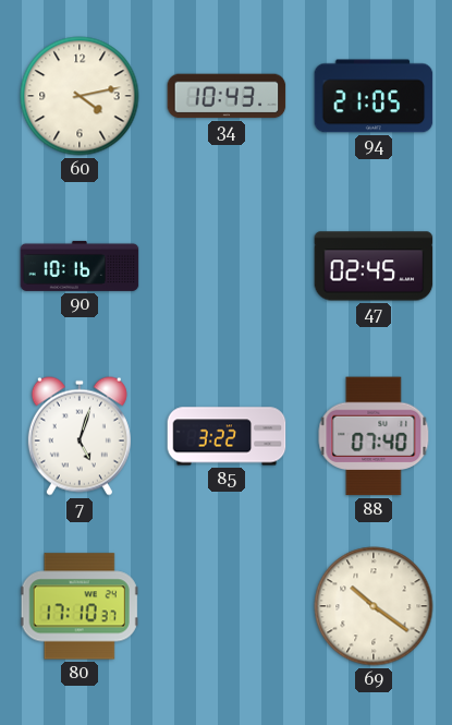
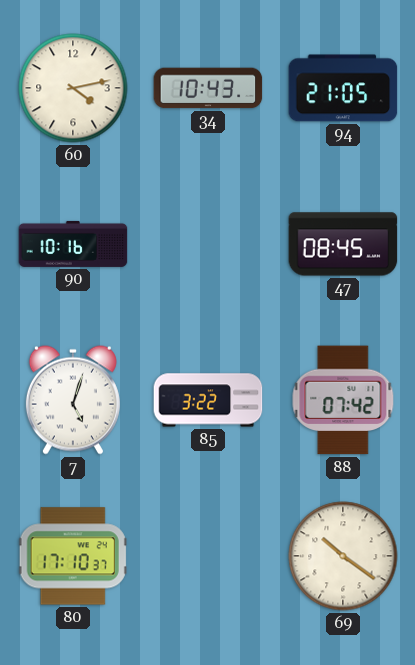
47: 02:45 -> 08:45
88: 07:40 -> 07:42
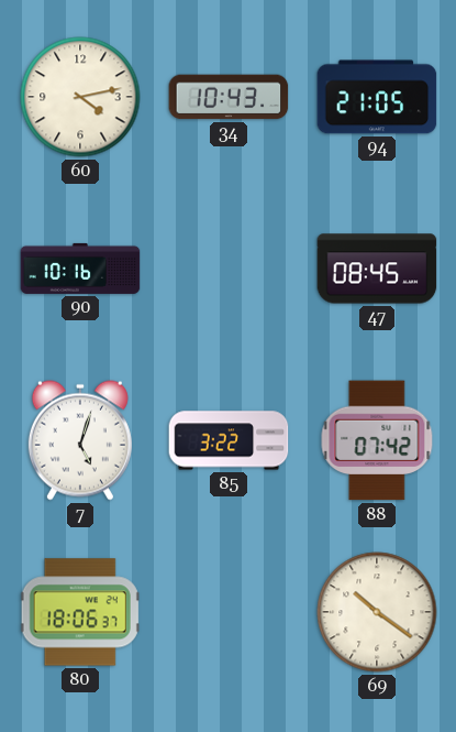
80: 17:10 -> 18:06
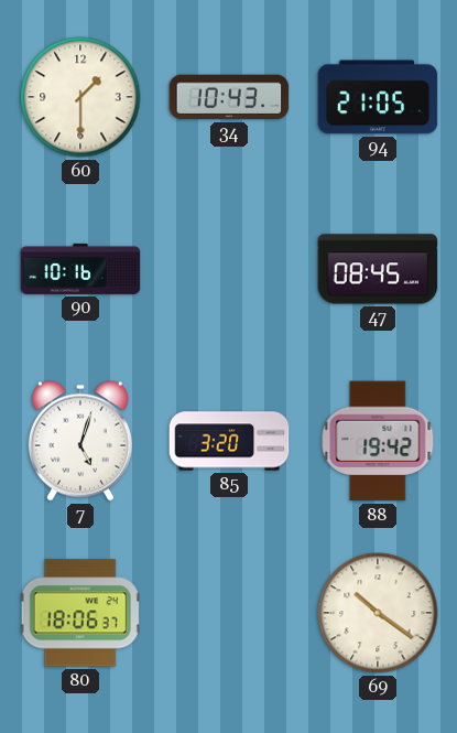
60: 4:13 -> 1:30
85: 3:22 -> 3:20
88: 07:42 -> 19:42
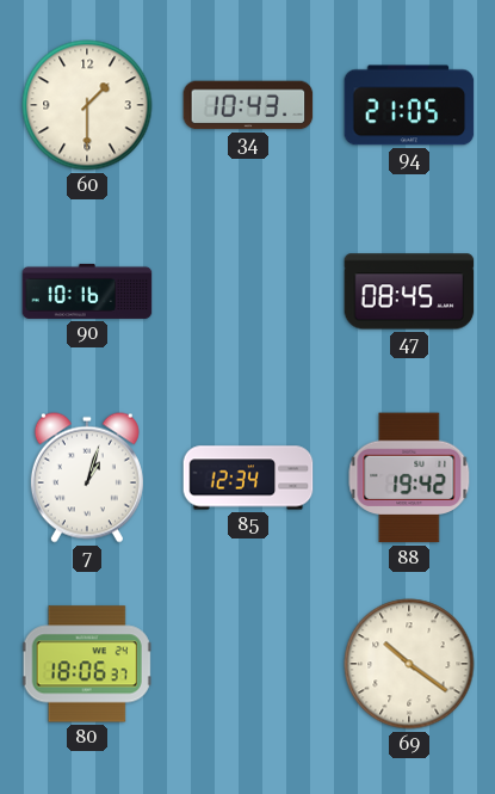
7: 5:03 -> 1:03
85: 3:20 -> 12:34
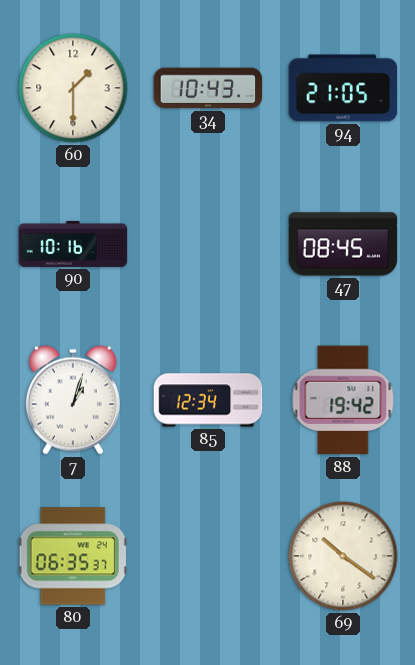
80: 18:06 -> 06:35
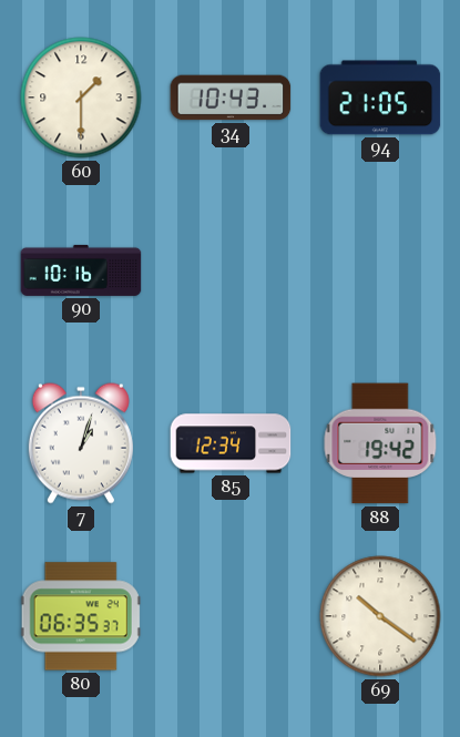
47: 08:45 -> none
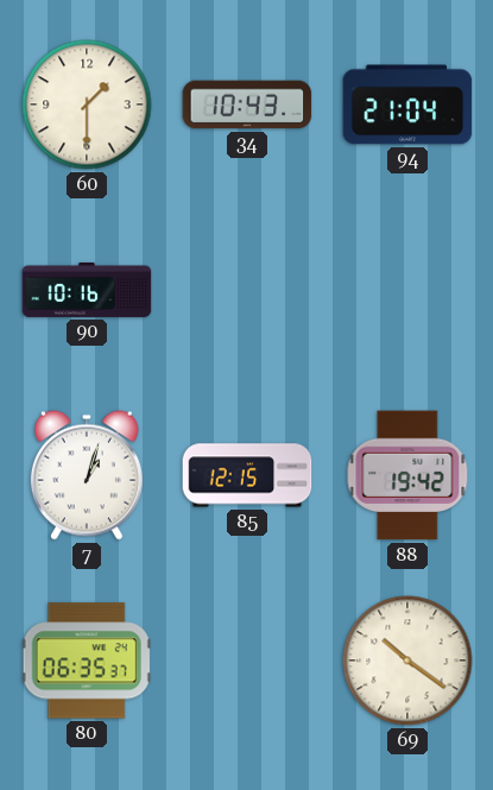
94: 21:05 -> 21:04
85: 12:34 -> 12:15
